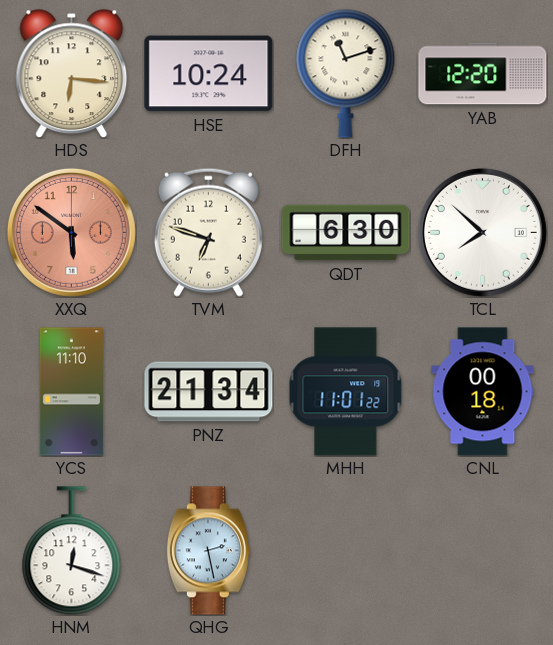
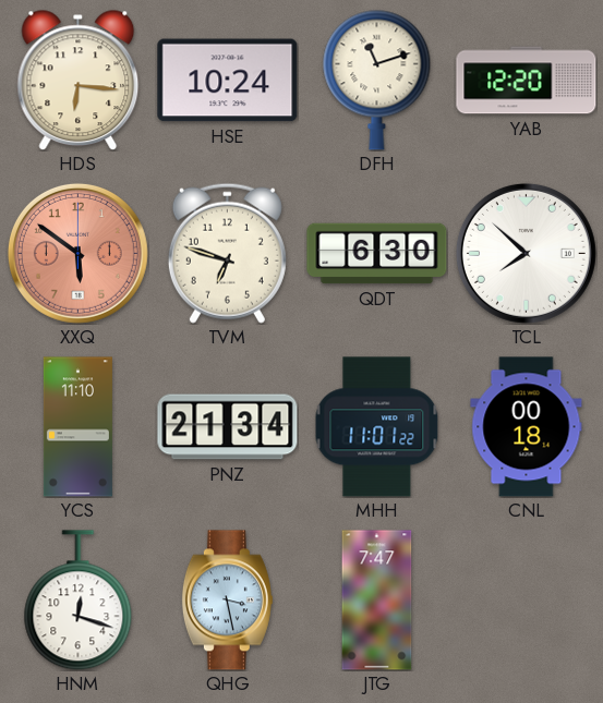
QHG: 2:28 -> 3:28
JTG: none -> 7:47
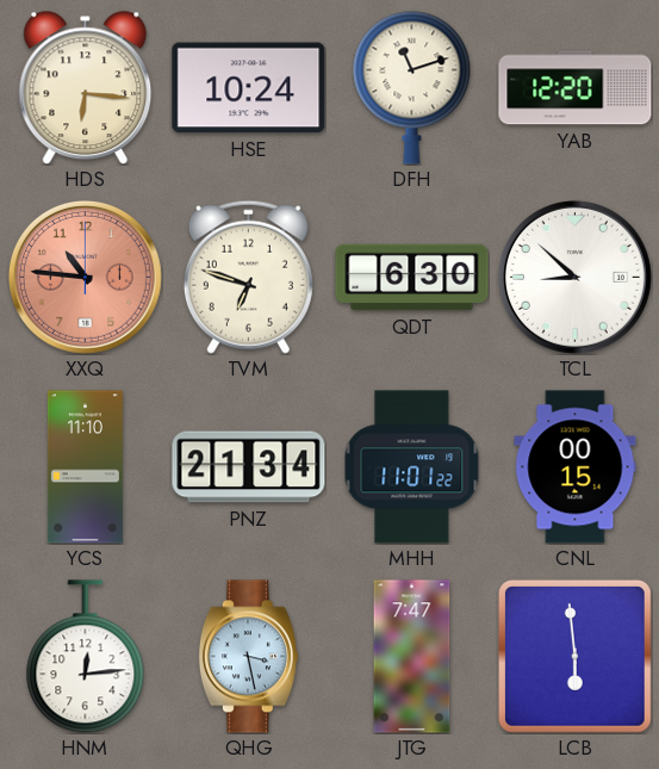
XXQ: 5:51 -> 10:46
TCL: 7:52 -> 8:52
CNL: 00:18 -> 00:15
HNM: 12:18 -> 12:14
LCB: none -> 5:59
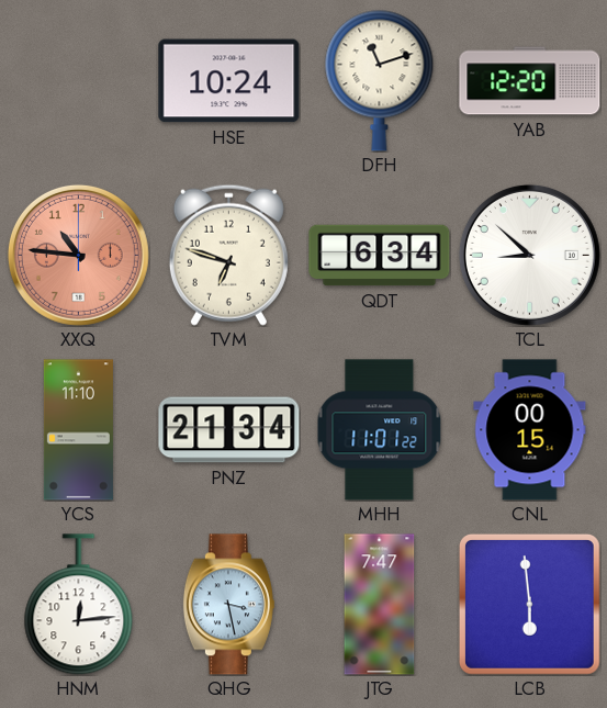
HDS: 6:16 -> none
QDT: 6:30 -> 6:34
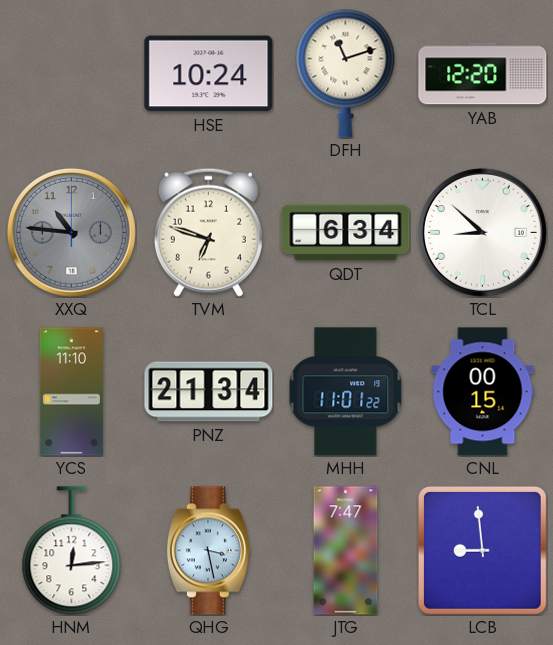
XXQ dial: salmon -> grey
LCB: 5:59 -> 8:59
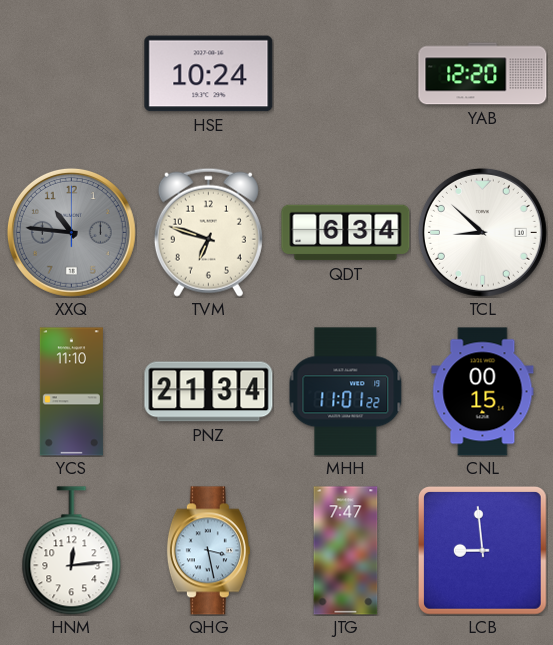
DFH: 11:12 -> none
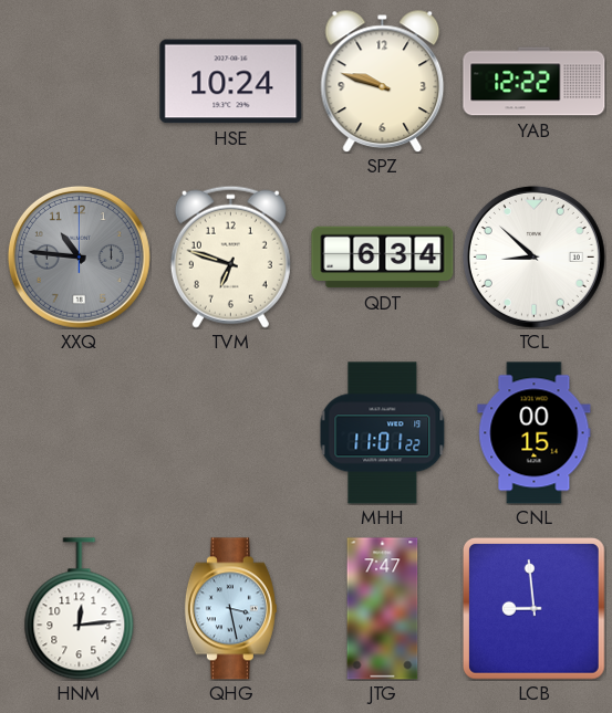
SPZ: none -> 9:48
YAB: 12:20 -> 12:22
YCS: 11:10 -> none
PNZ: 21:34 -> none
